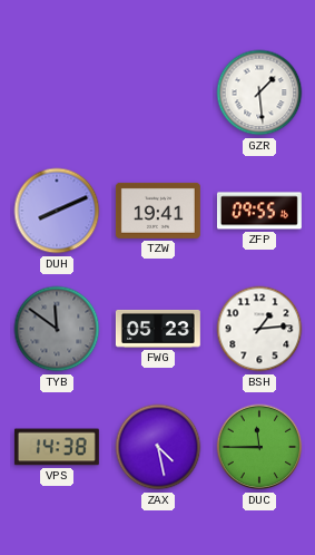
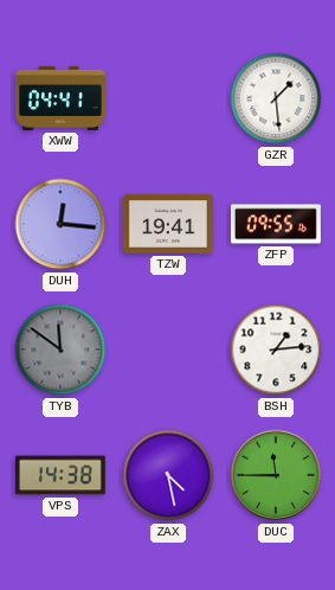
XWW: none -> 04:41
DUH: 8:11 -> 12:16
FWG: 05:23 -> none
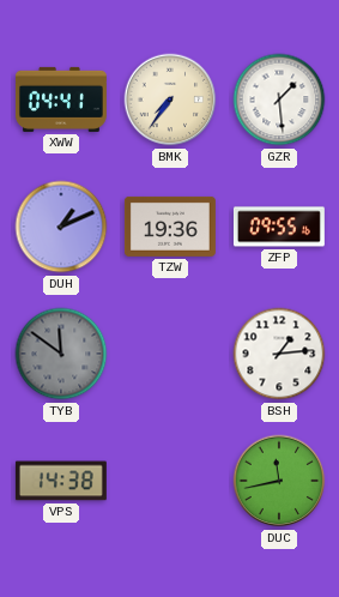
BMK: none -> 7:36
DUH: 12:16 -> 1:11
TZW: 19:41 -> 19:36
ZAX: 4:28 -> none
DUC: 11:45 -> 11:43
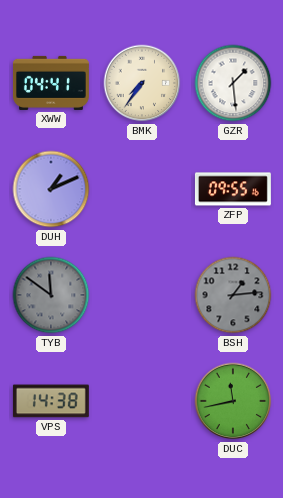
TZW: 19:36 -> none
BSH dial: white -> grey
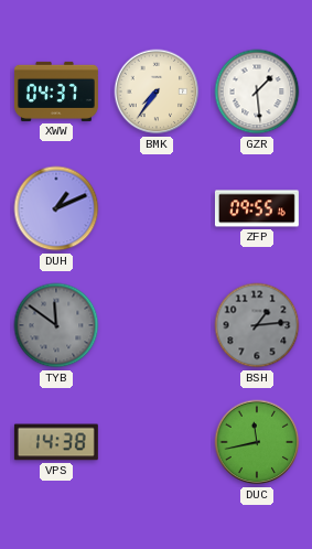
XWW: 04:41 -> 04:37
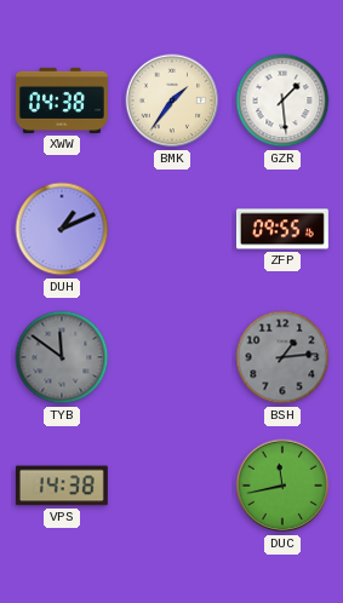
XWW: 04:37 -> 04:38
BMK: 7:36 -> 1:36
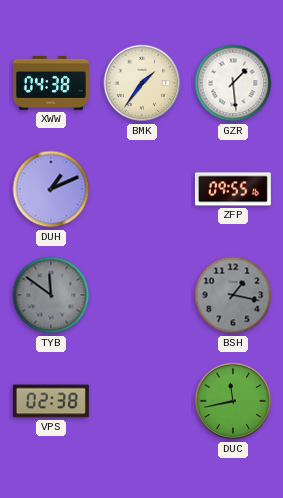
BSH: 1:14 -> 1:17
VPS: 14:38 -> 02:38
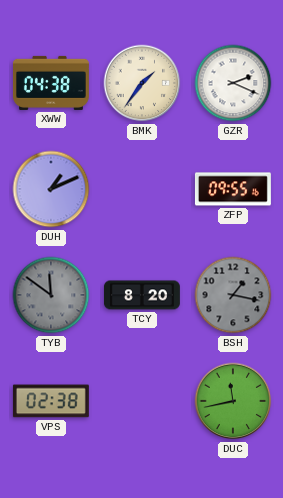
GZR: 1:29 -> 2:19
TCY: none -> 8:20
